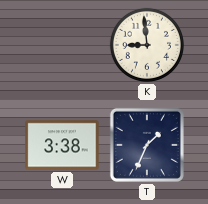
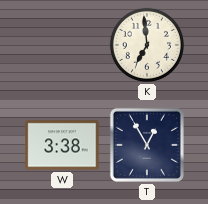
K: 8:59 -> 6:59
T: 1:34 -> 12:55
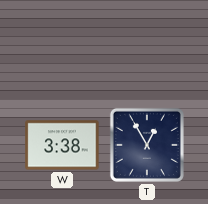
K: 6:59 -> none
